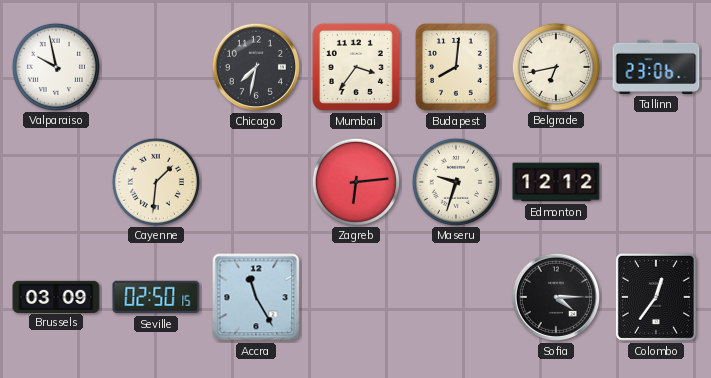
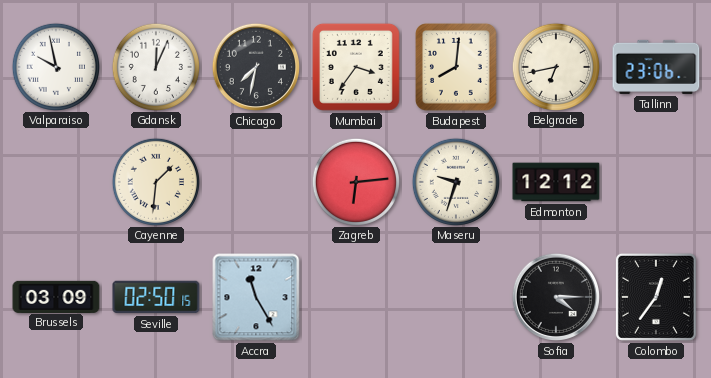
Gdansk: none -> 12:04
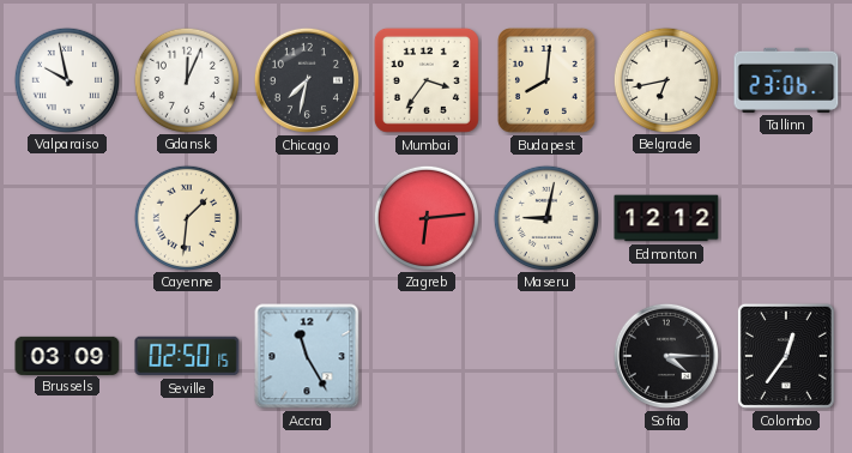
Maseru: 9:33 -> 9:02
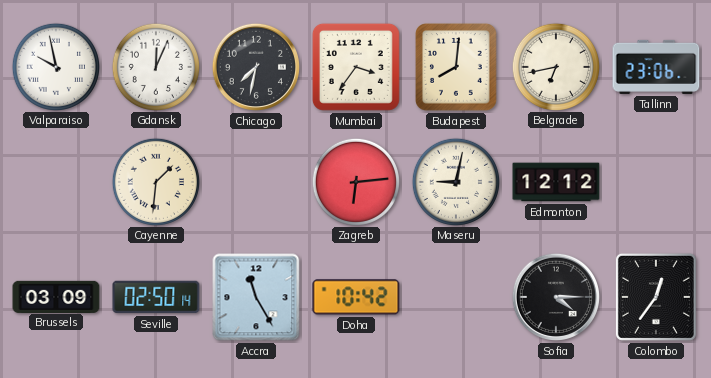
Seville: 02:50:15 -> 02:50:14
Doha: none -> 10:42
